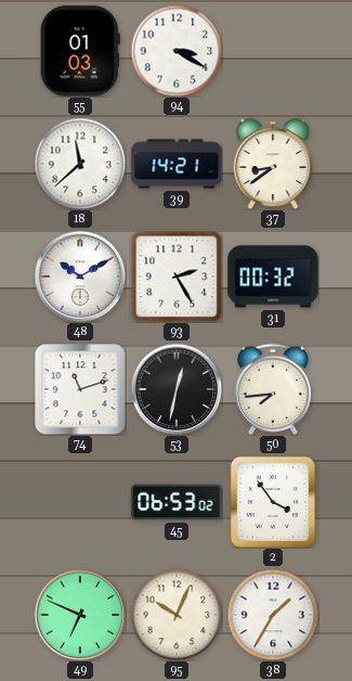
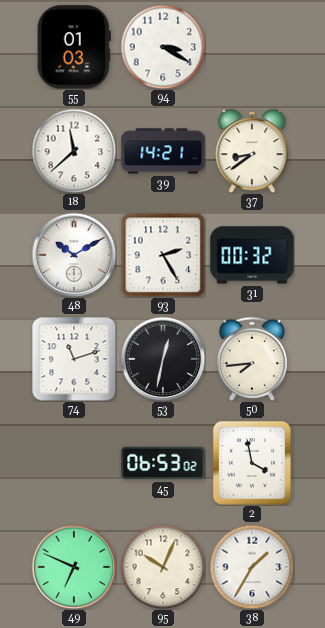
2: 3:54 -> 3:58
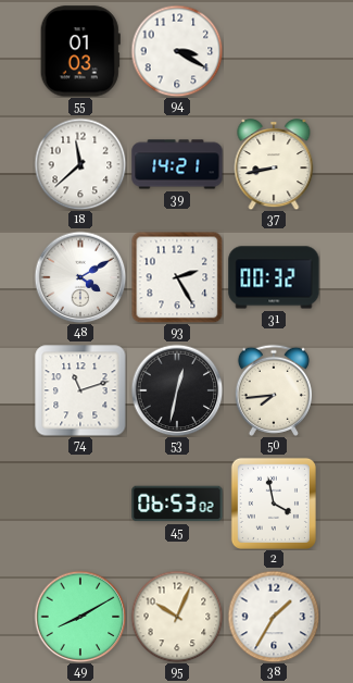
37: 8:39 -> 8:43
48: 10:10 -> 4:10
49: 6:49 -> 8:10
